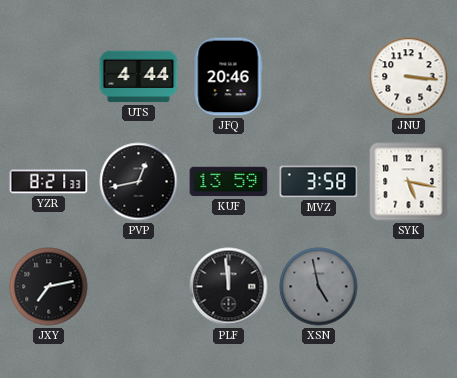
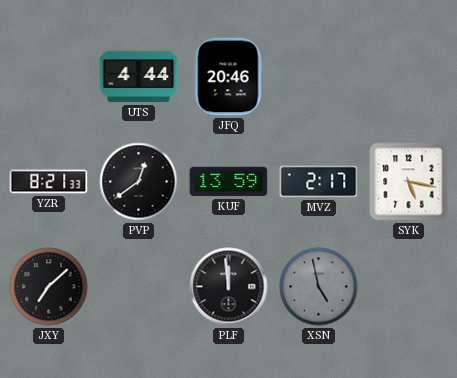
JNU: 3:16 -> none
PVP: 12:43 -> 12:39
MVZ: 3:58 -> 2:17
JXY: 7:13 -> 7:08
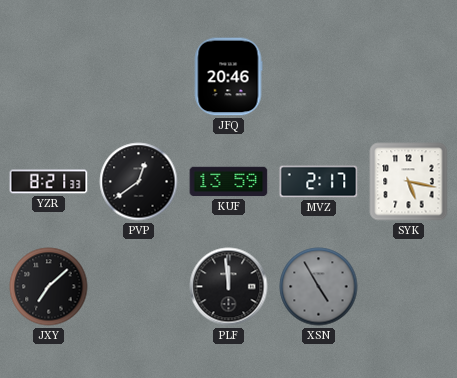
UTS: 4:44 -> none
XSN: 4:58 -> 4:55
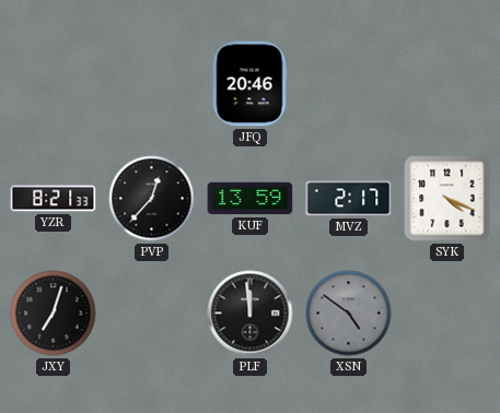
PVP: 12:39 -> 12:37
SYK: 5:17 -> 4:19
JXY: 7:08 -> 7:03
XSN: 4:55 -> 4:51
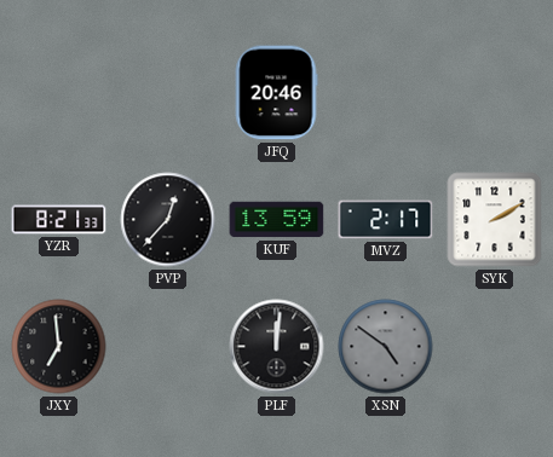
SYK: 4:19 -> 2:10
JXY: 7:03 -> 6:59
PLF: 11:59 -> 12:01
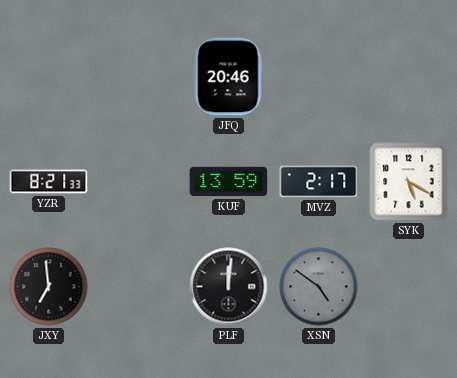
PVP: 12:37 -> none
SYK: 2:10 -> 5:20
